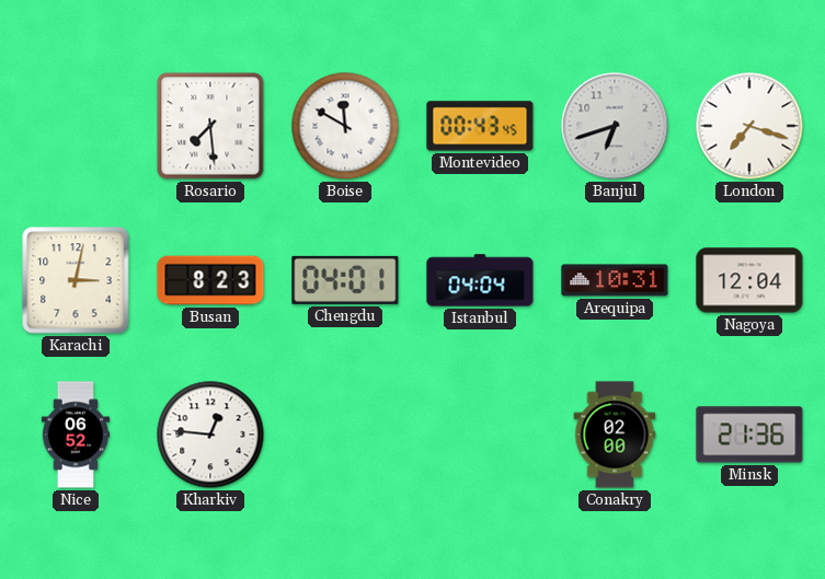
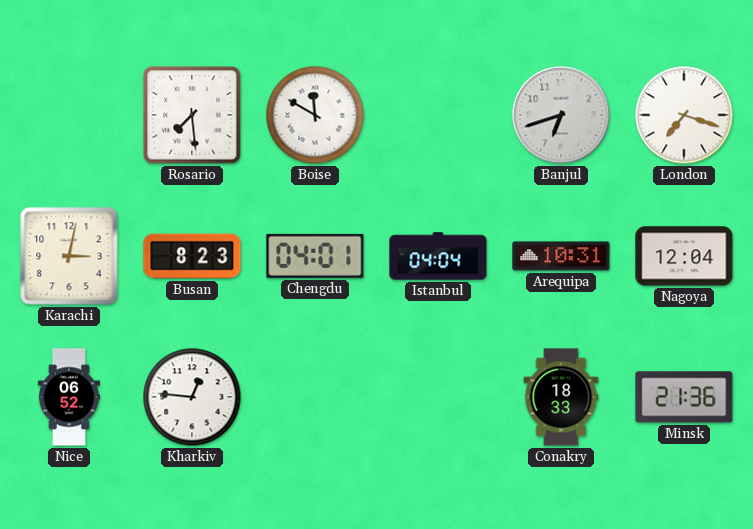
Montevideo: 00:43 -> none
Conakry: 02:00 -> 18:33
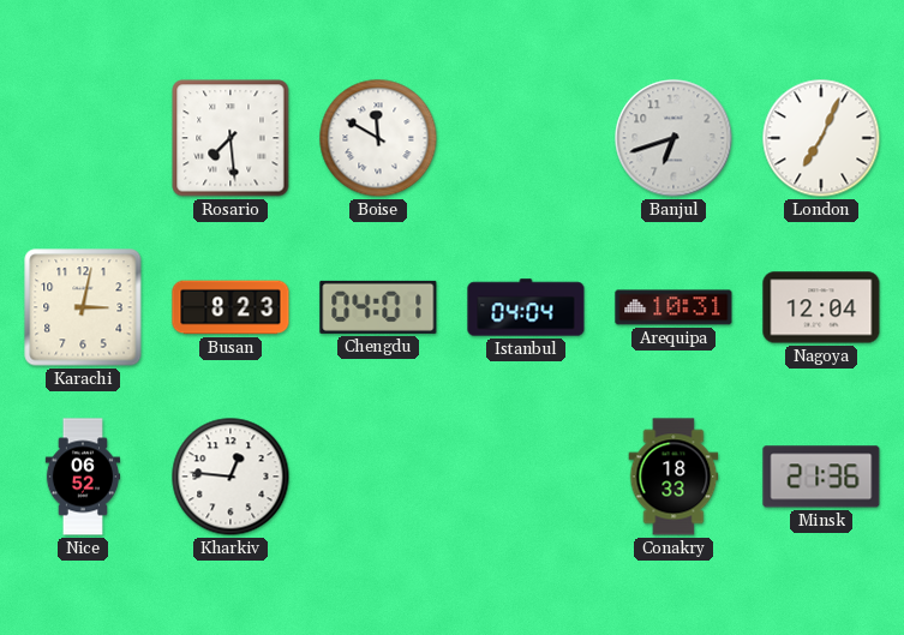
London: 7:18 -> 7:04
